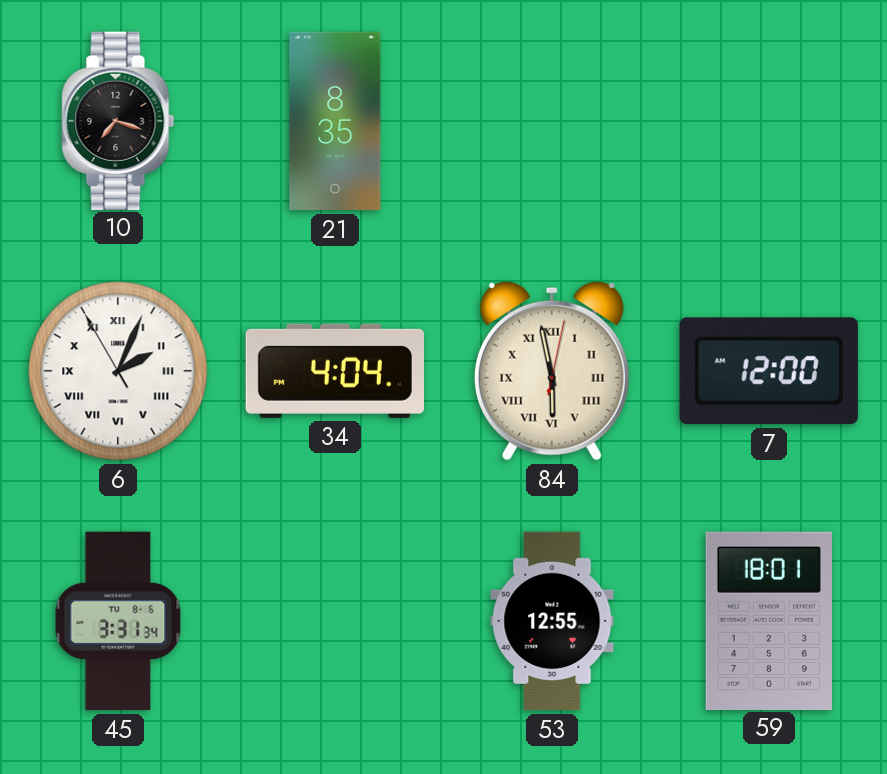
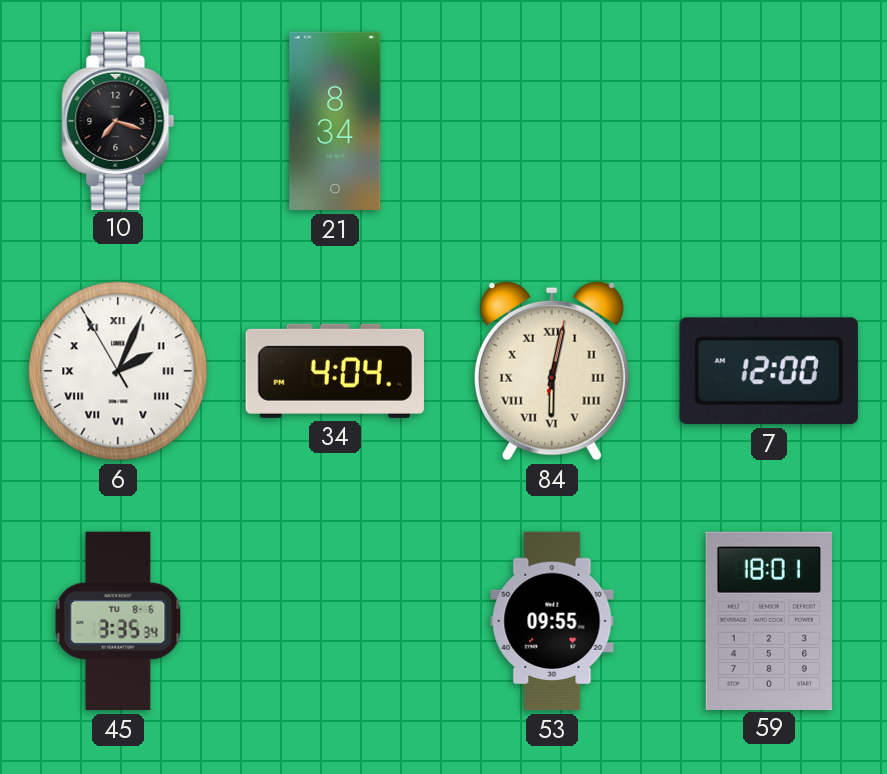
21: 8:35 -> 8:34
84: 5:58 -> 6:02
45: 3:31 -> 3:35
53: 12:55 -> 09:55
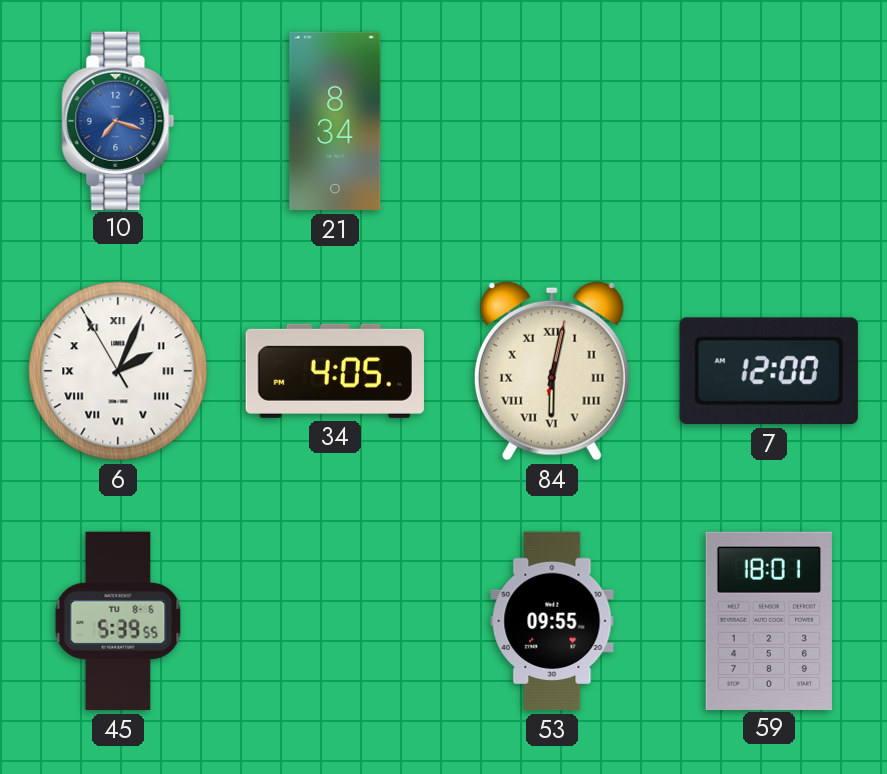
10 dial: black -> blue
34: 4:04 -> 4:05
45: 3:35 -> 5:39
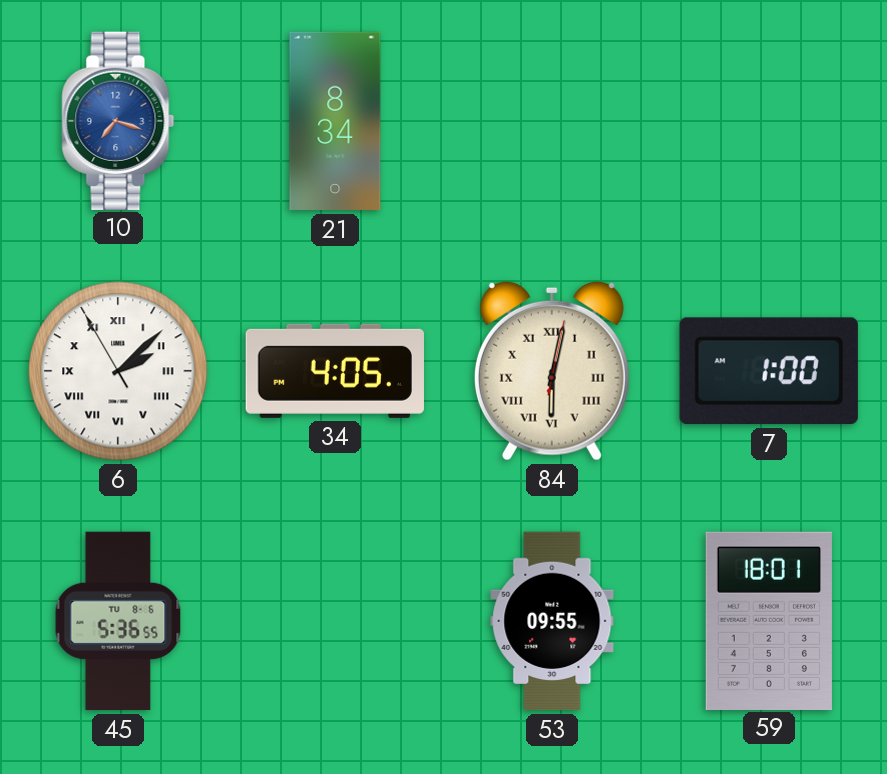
6: 2:03 -> 2:07
7: 12:00 -> 1:00
45: 5:39 -> 5:36
